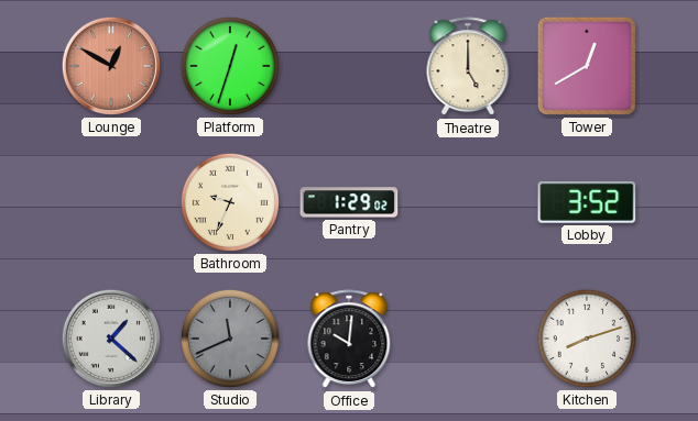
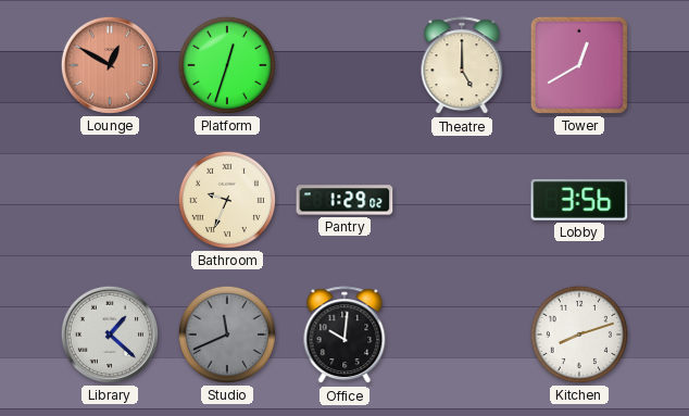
Lobby: 3:52 -> 3:56
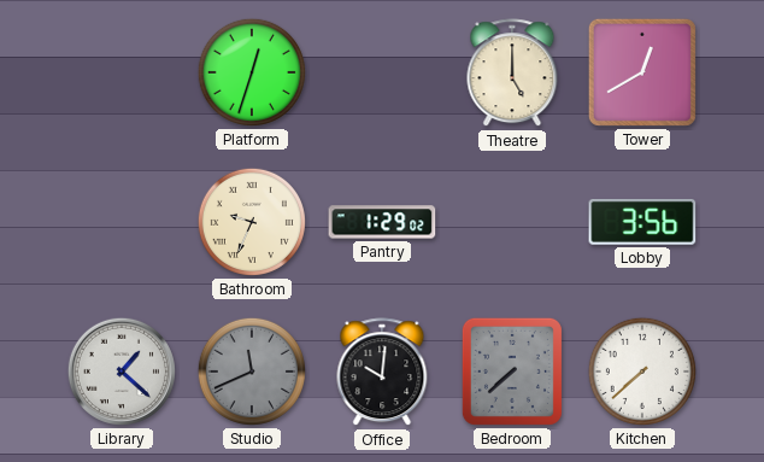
Lounge: 12:50 -> none
Bedroom: none -> 7:38
Kitchen: 8:12 -> 7:38
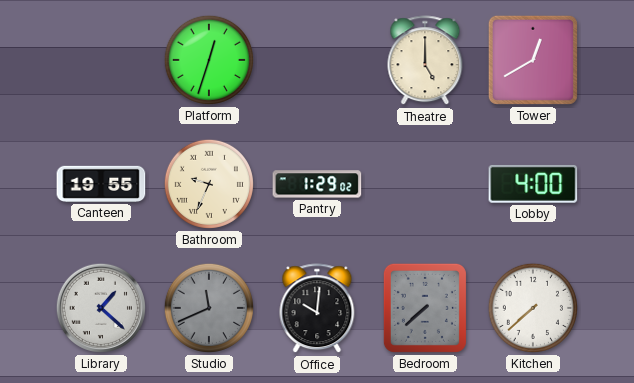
Canteen: none -> 19:55
Lobby: 3:56 -> 4:00
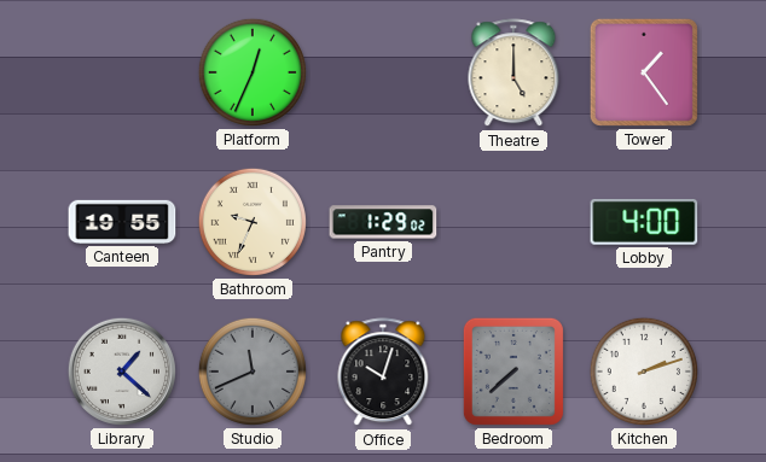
Platform: 12:33 -> 12:34
Tower: 12:40 -> 1:24
Office: 10:01 -> 10:03
Kitchen: 7:38 -> 2:12
